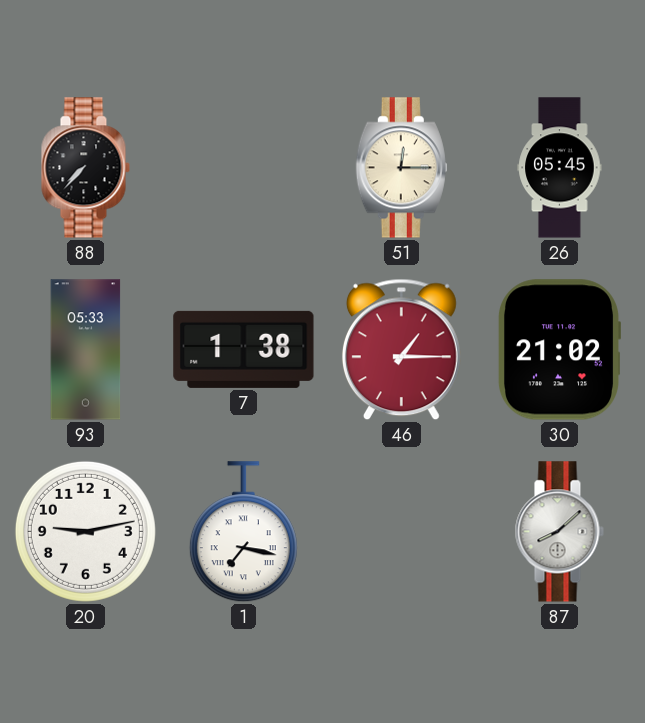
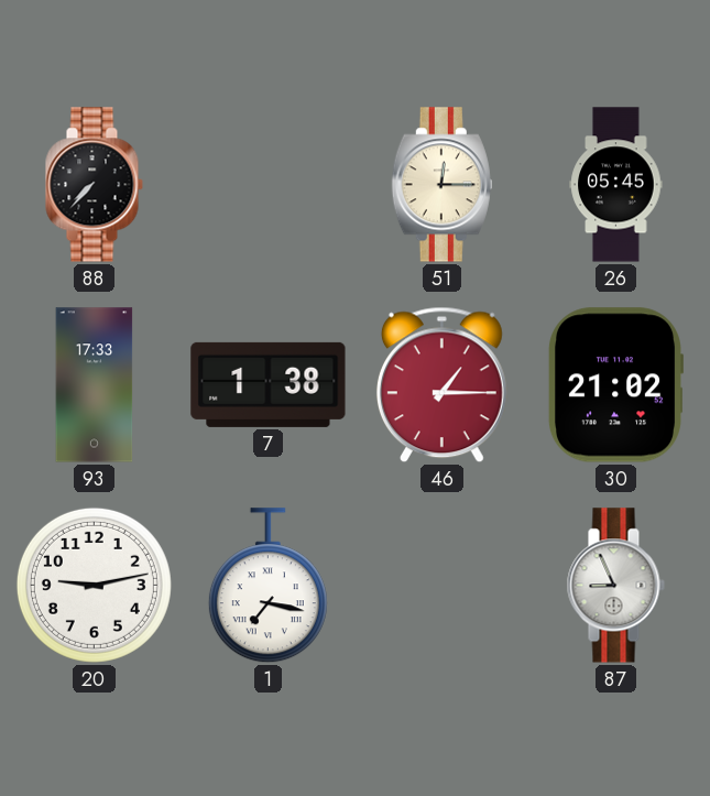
93: 05:33 -> 17:33
87: 8:08 -> 8:56
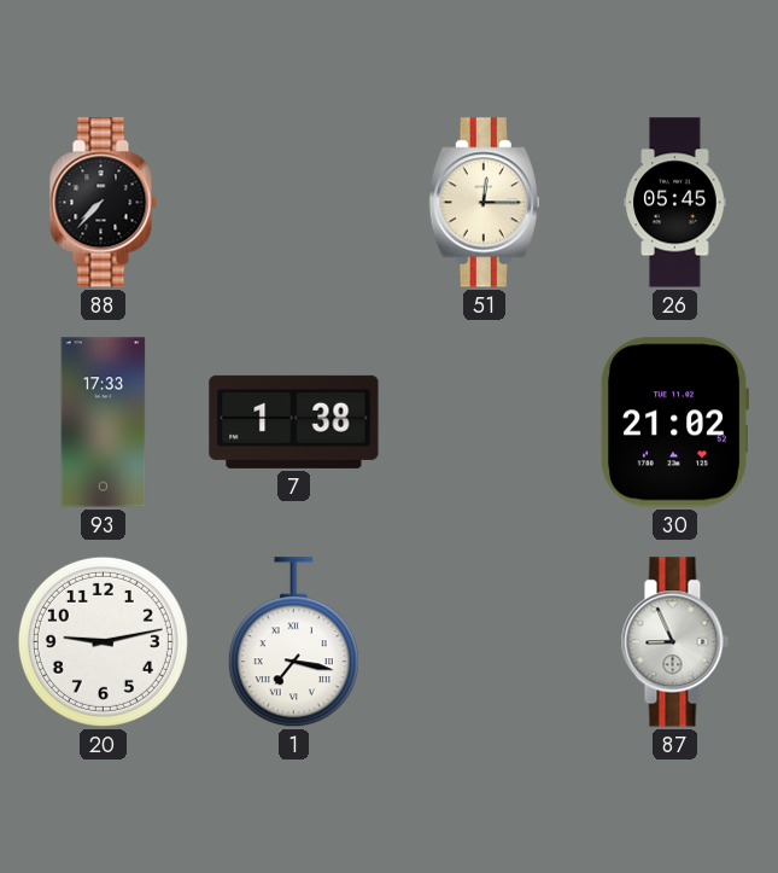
46: 1:15 -> none
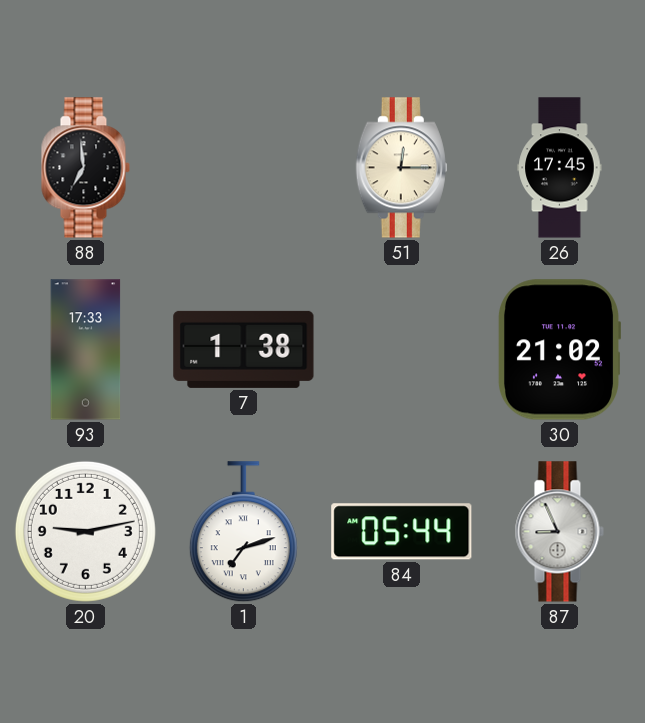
88: 7:37 -> 6:59
26: 05:45 -> 17:45
1: 7:17 -> 7:12
84: none -> 05:44
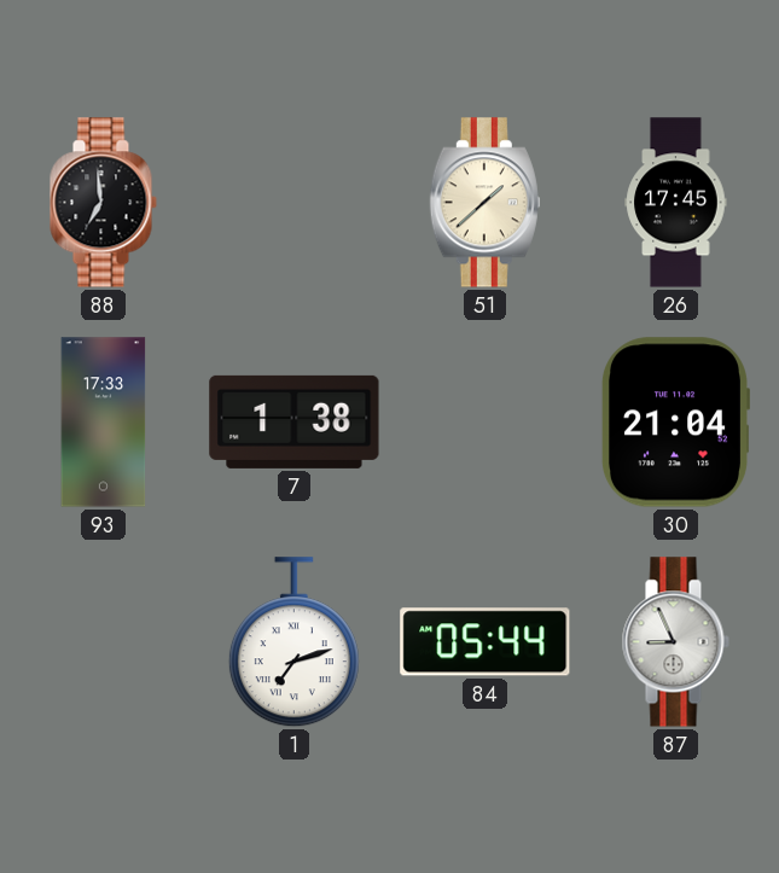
51: 12:15 -> 1:38
30: 21:02 -> 21:04
20: 9:13 -> none
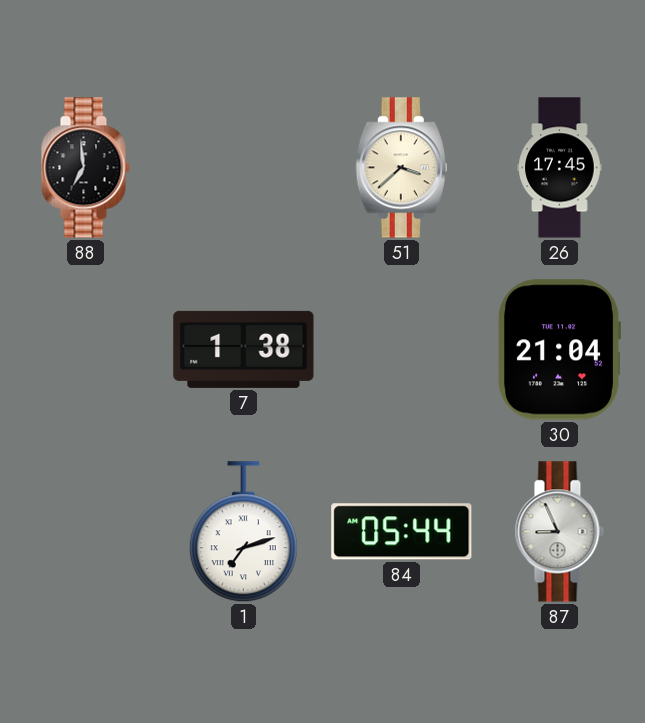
51: 1:38 -> 3:38
93: 17:33 -> none
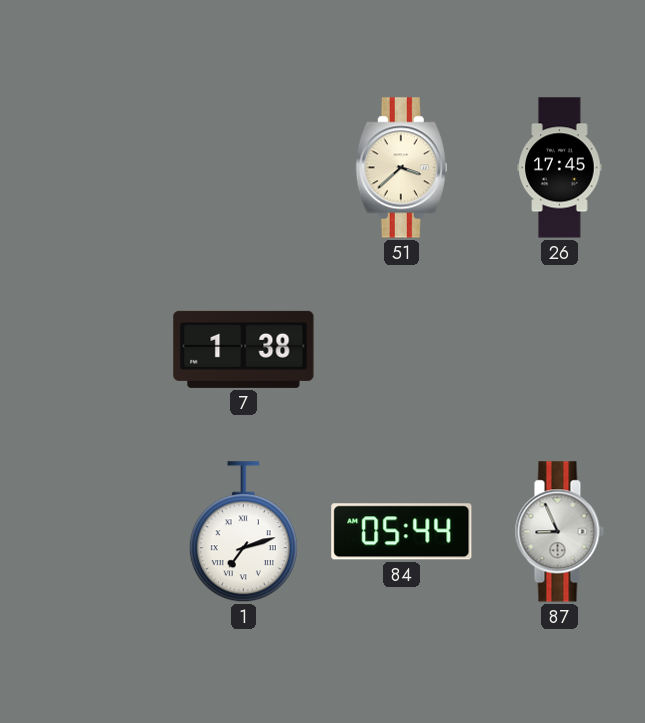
88: 6:59 -> none
30: 21:04 -> none
